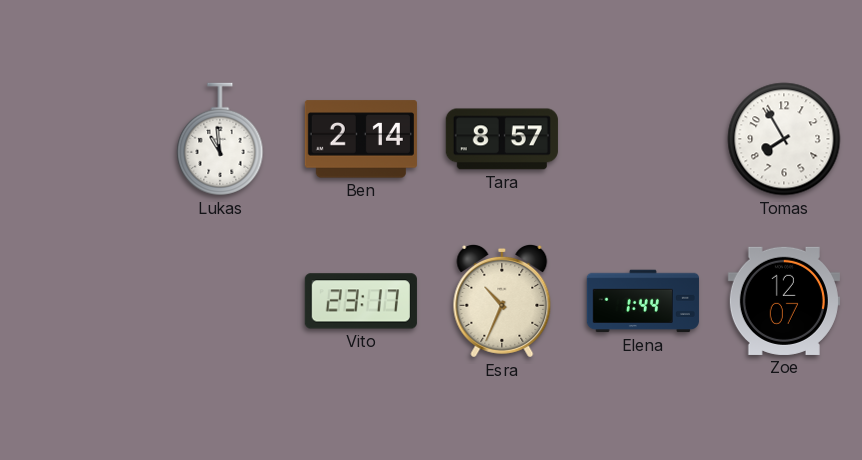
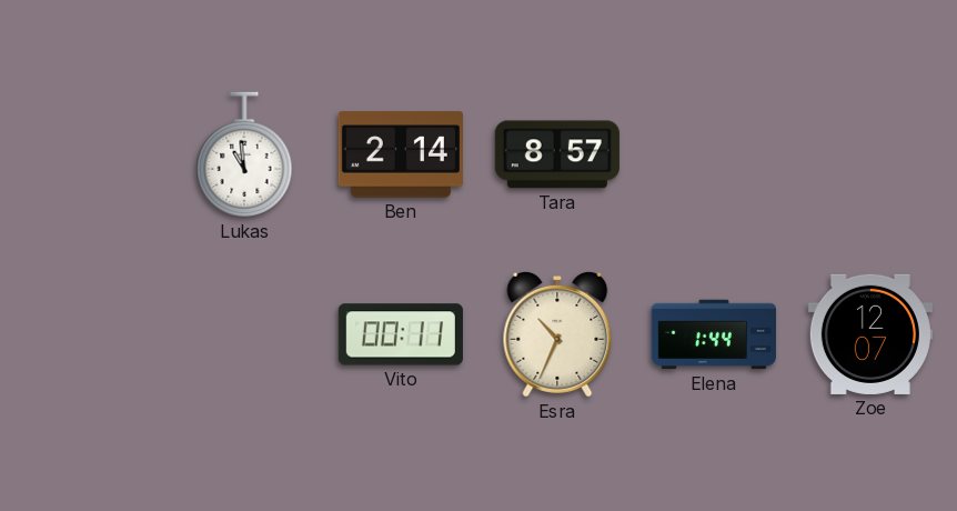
Tomas: 7:55 -> none
Vito: 23:17 -> 00:11
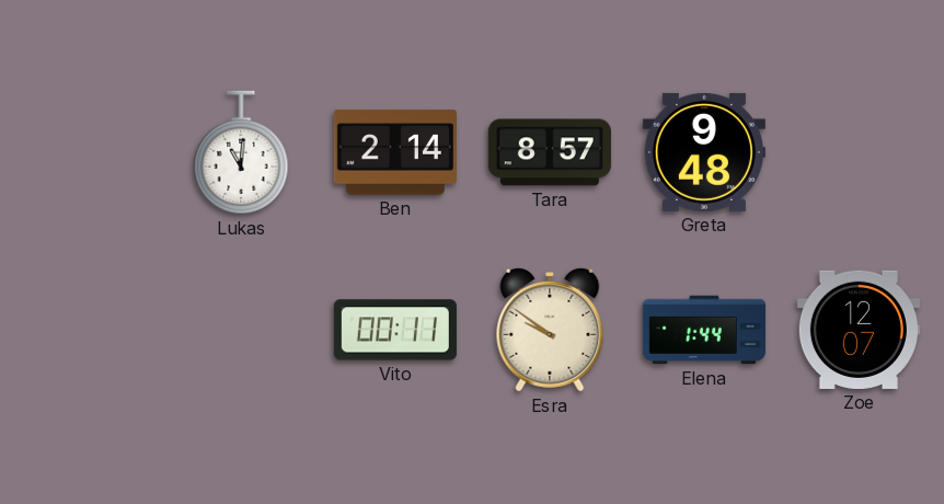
Lukas: 10:59 -> 11:01
Greta: none -> 9:48
Esra: 10:34 -> 9:51
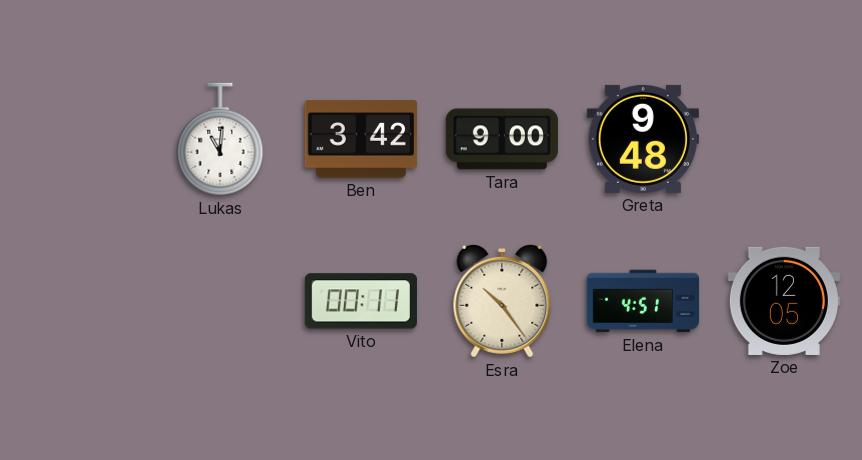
Ben: 2:14 -> 3:42
Tara: 8:57 -> 9:00
Esra: 9:51 -> 10:24
Elena: 1:44 -> 4:51
Zoe: 12:07 -> 12:05
